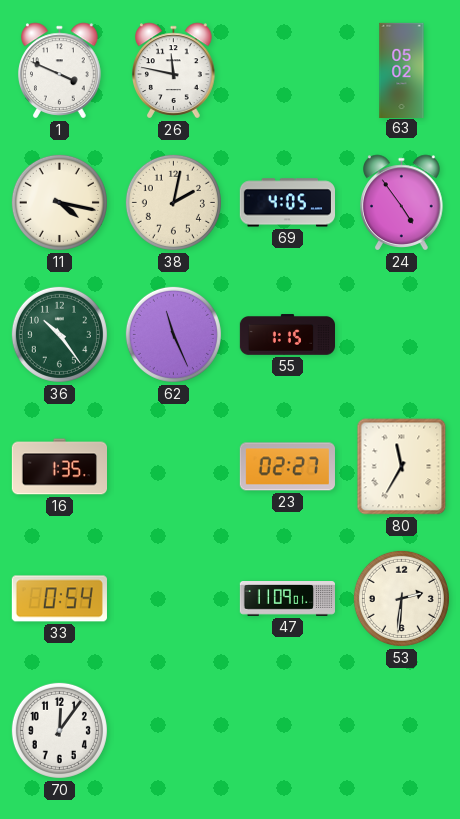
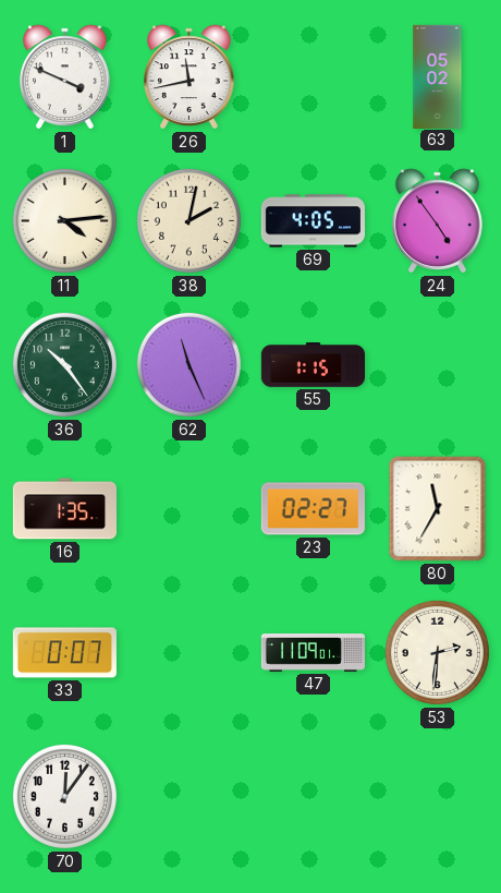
26: 11:47 -> 11:43
11: 4:17 -> 4:14
33: 0:54 -> 0:07
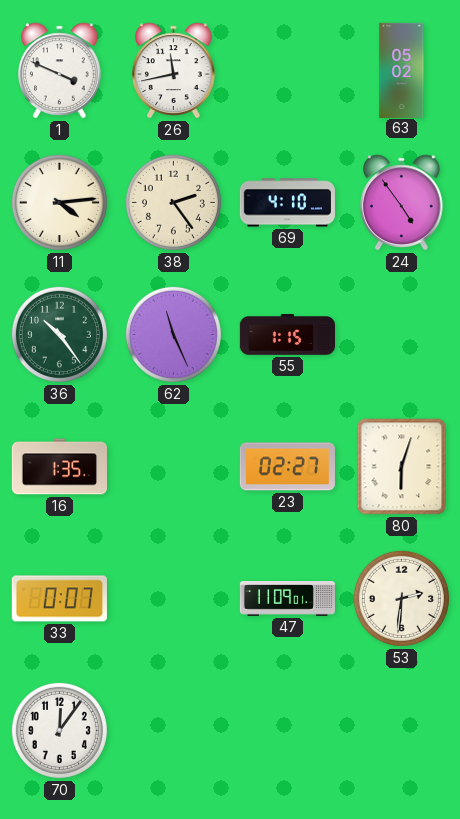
38: 2:02 -> 2:24
69: 4:05 -> 4:10
80: 11:35 -> 6:03
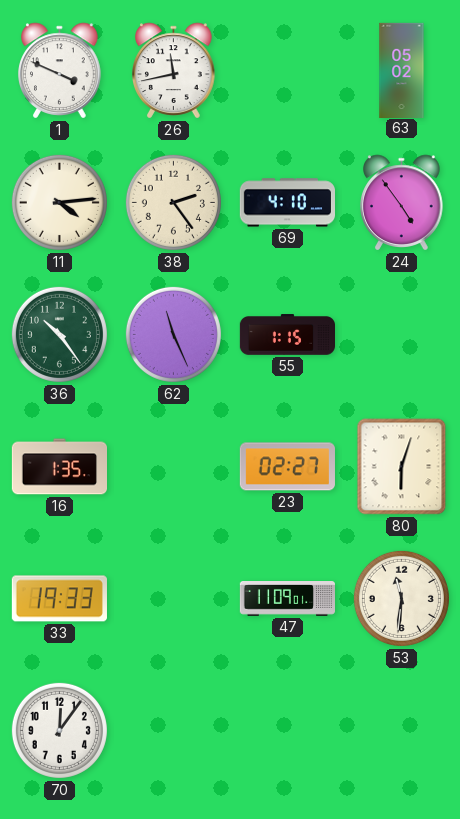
33: 0:07 -> 19:33
53: 2:31 -> 11:31
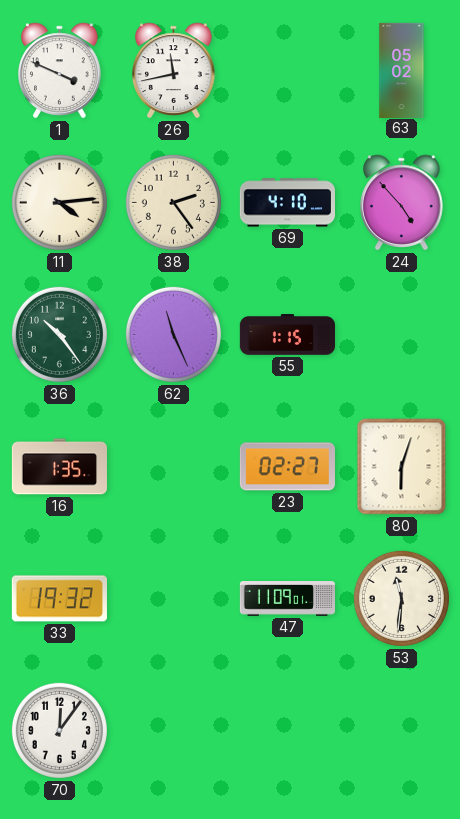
24: 4:54 -> 4:53
33: 19:33 -> 19:32
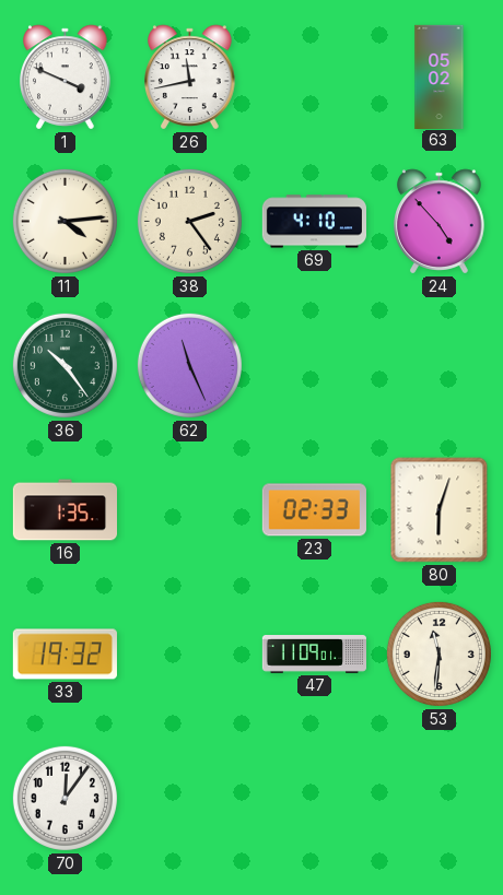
55: 1:15 -> none
23: 02:27 -> 02:33
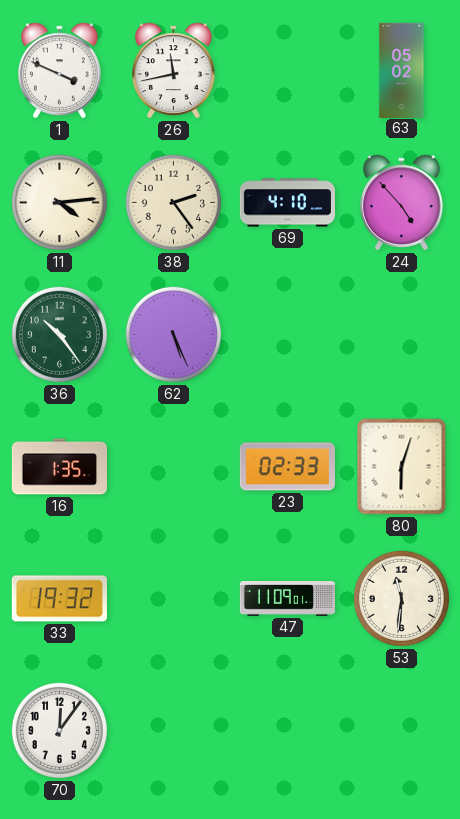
62: 11:26 -> 5:26
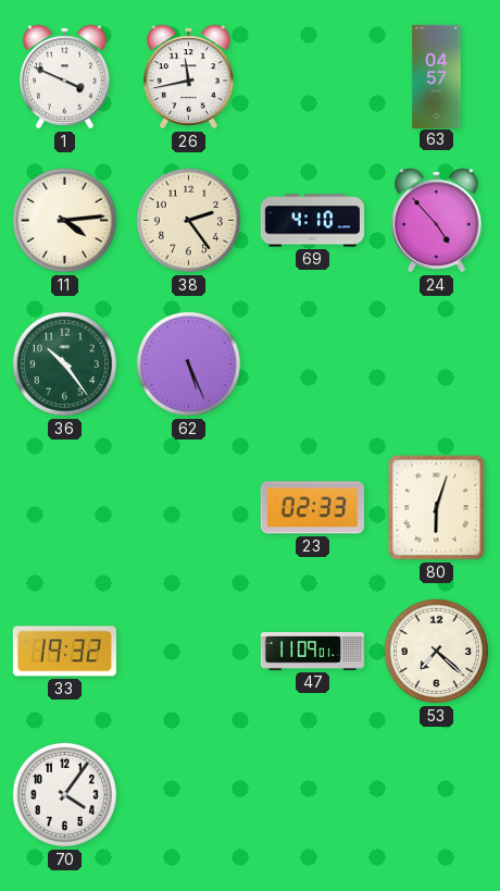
63: 05:02 -> 04:57
16: 1:35 -> none
53: 11:31 -> 7:22
70: 12:06 -> 4:06
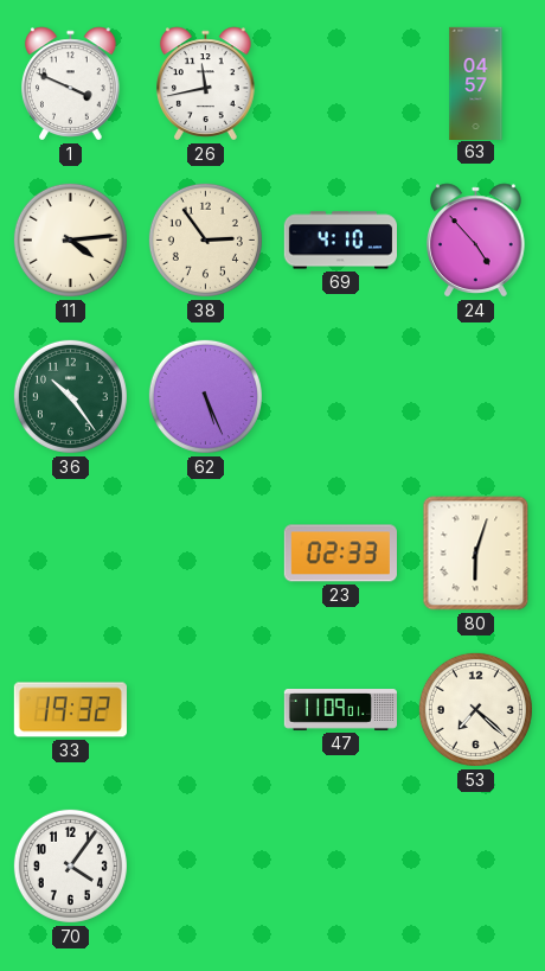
38: 2:24 -> 2:54
